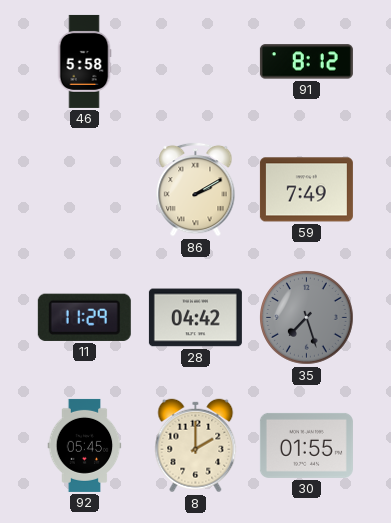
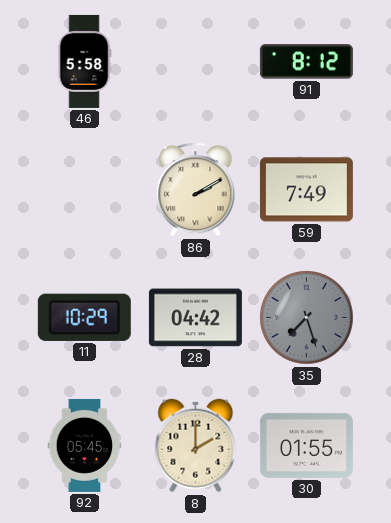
11: 11:29 -> 10:29
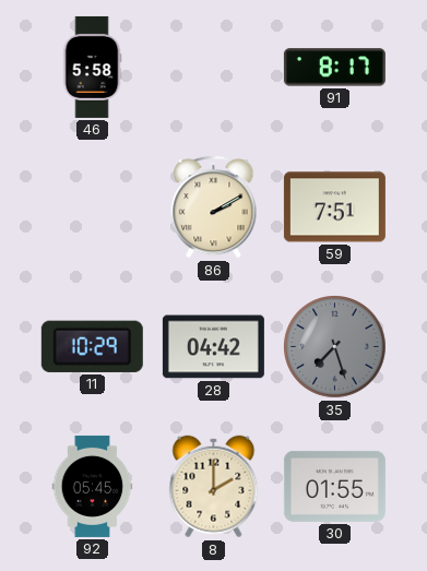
91: 8:12 -> 8:17
59: 7:49 -> 7:51
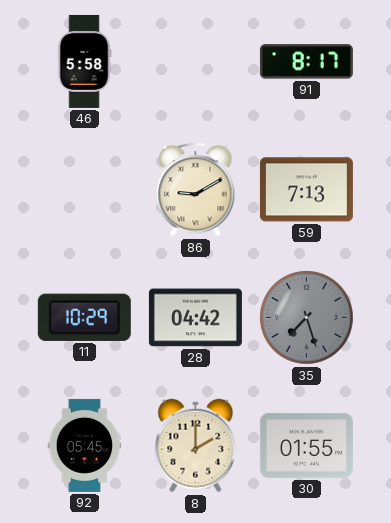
86: 2:10 -> 9:10
59: 7:51 -> 7:13
